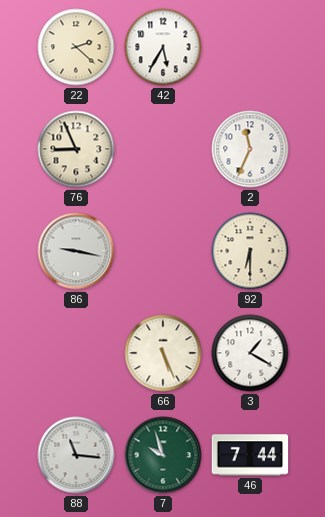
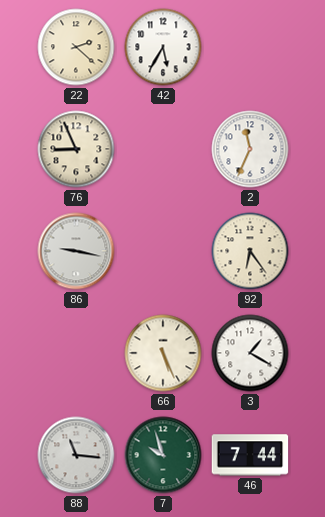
92: 6:30 -> 6:24
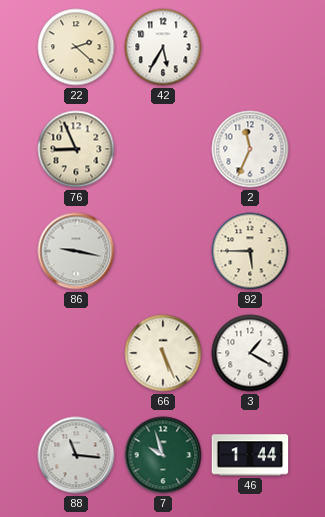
92: 6:24 -> 5:45
46: 7:44 -> 1:44
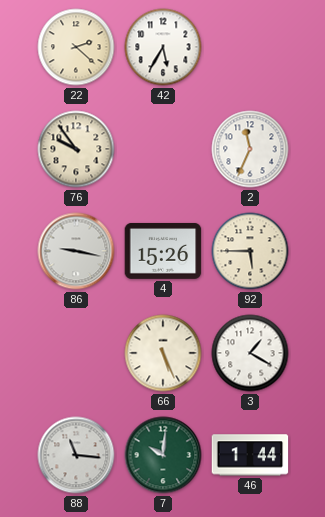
76: 8:56 -> 9:54
4: none -> 15:26
7: 9:57 -> 10:01
